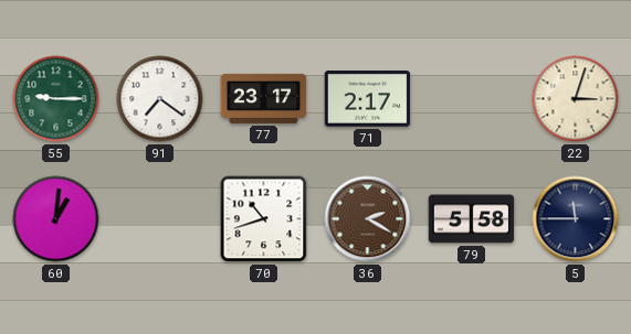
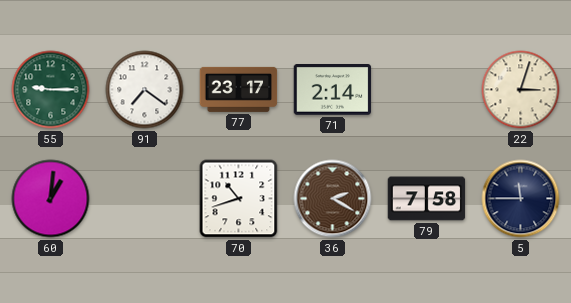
71: 2:17 -> 2:14
79: 5:58 -> 7:58
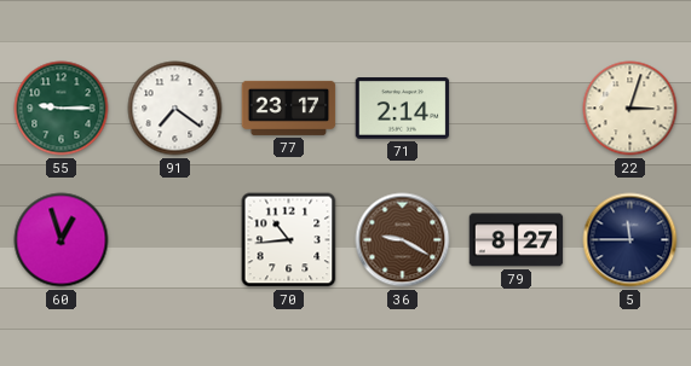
60: 1:01 -> 12:57
70: 10:42 -> 10:44
36: 2:20 -> 9:20
79: 7:58 -> 8:27
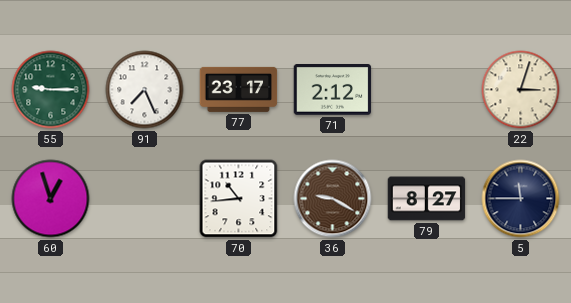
91: 7:21 -> 7:26
71: 2:14 -> 2:12
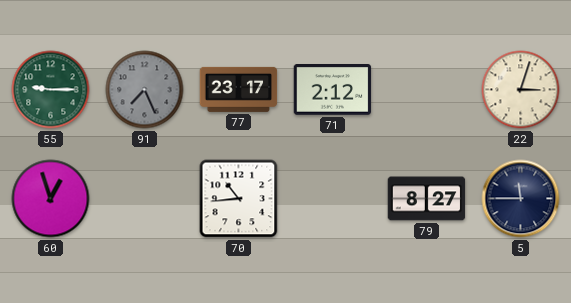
91 dial: white -> grey
36: 9:20 -> none
